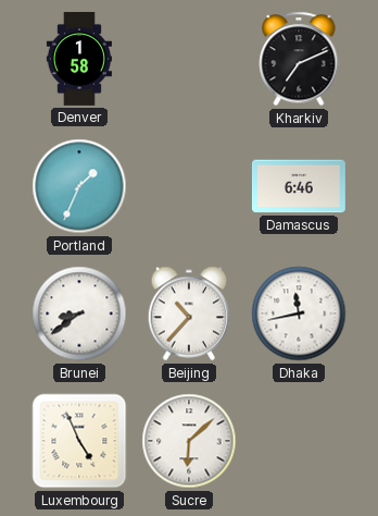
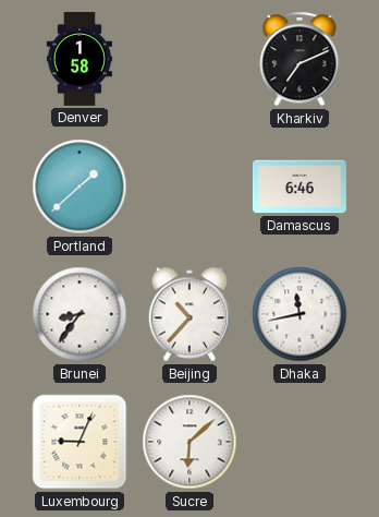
Portland: 1:34 -> 1:38
Brunei: 8:39 -> 8:36
Luxembourg: 4:56 -> 9:04
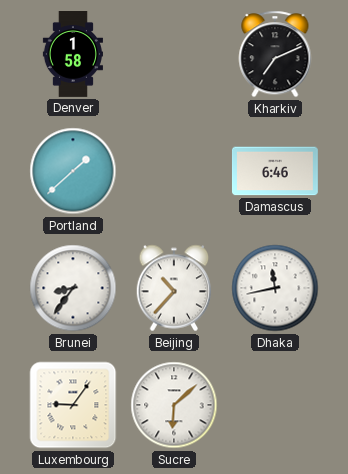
Luxembourg: 9:04 -> 9:06
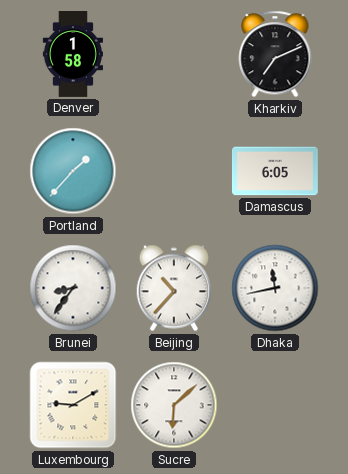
Portland: 1:38 -> 1:37
Damascus: 6:46 -> 6:05
Luxembourg: 9:06 -> 9:10
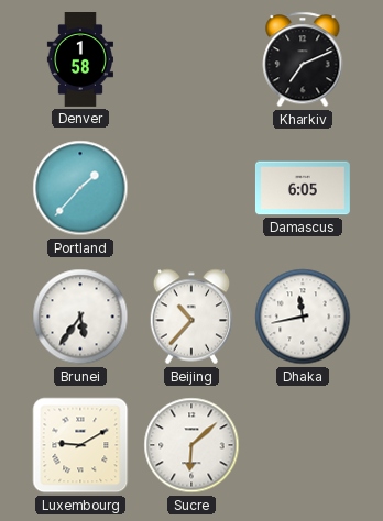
Brunei: 8:36 -> 5:36
